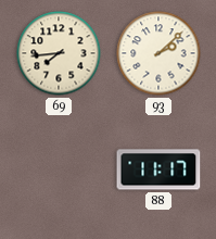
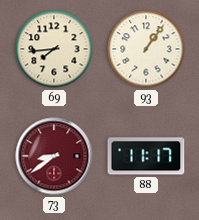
93: 2:08 -> 1:06
73: none -> 8:39
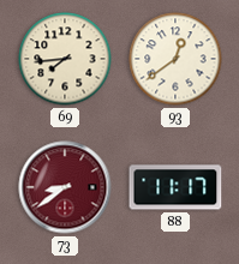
93: 1:06 -> 12:39
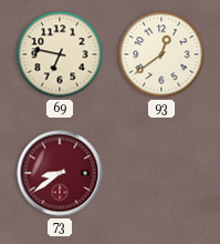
69: 7:44 -> 6:47
88: 11:17 -> none
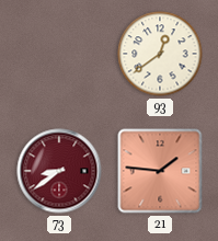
69: 6:47 -> none
21: none -> 1:46
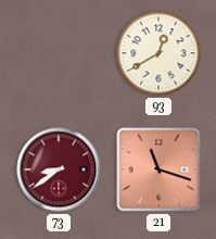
93: 12:39 -> 12:40
21: 1:46 -> 11:18
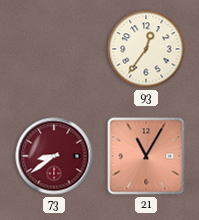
93: 12:40 -> 12:36
21: 11:18 -> 11:05
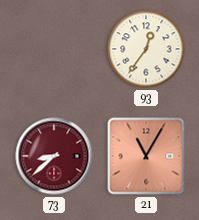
73: 8:39 -> 8:38
